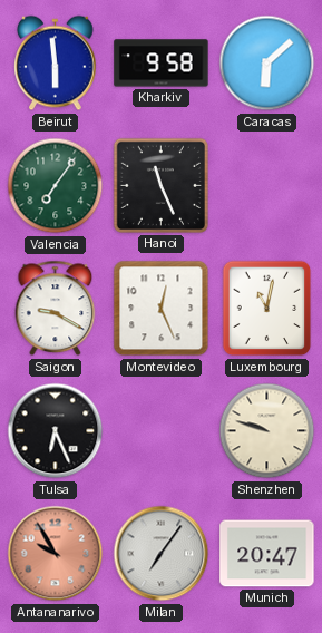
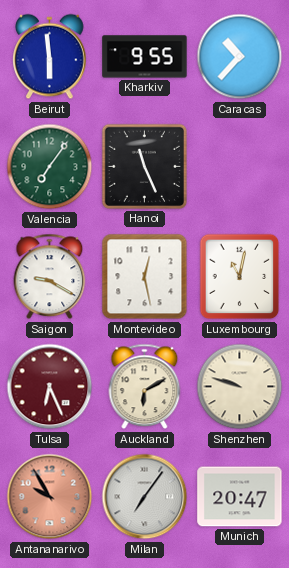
Kharkiv: 9:58 -> 9:55
Caracas: 6:08 -> 10:37
Montevideo: 12:26 -> 12:28
Tulsa dial: black -> burgundy
Auckland: none -> 6:10
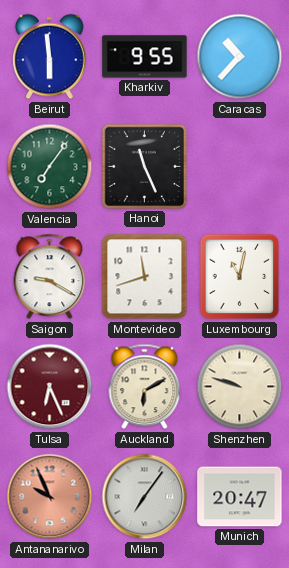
Montevideo: 12:28 -> 11:42
Antananarivo: 9:55 -> 9:56
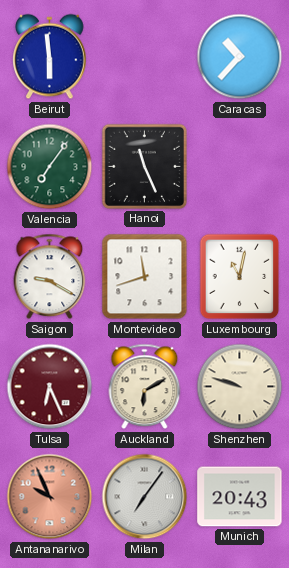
Kharkiv: 9:55 -> none
Munich: 20:47 -> 20:43
